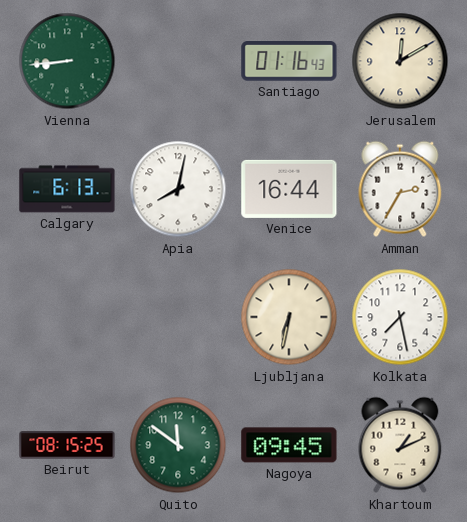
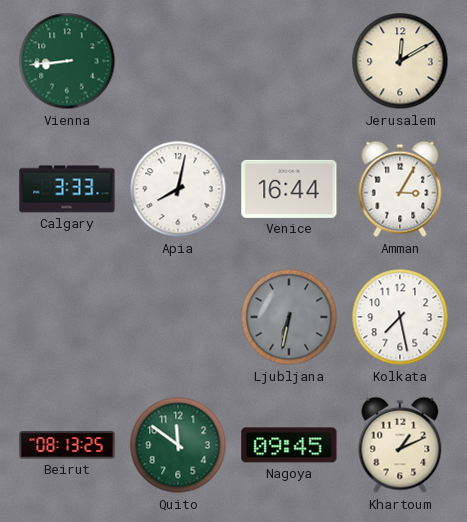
Santiago: 01:16 -> none
Calgary: 6:13 -> 3:33
Amman: 2:35 -> 3:05
Ljubljana dial: cream -> grey
Beirut: 08:15 -> 08:13
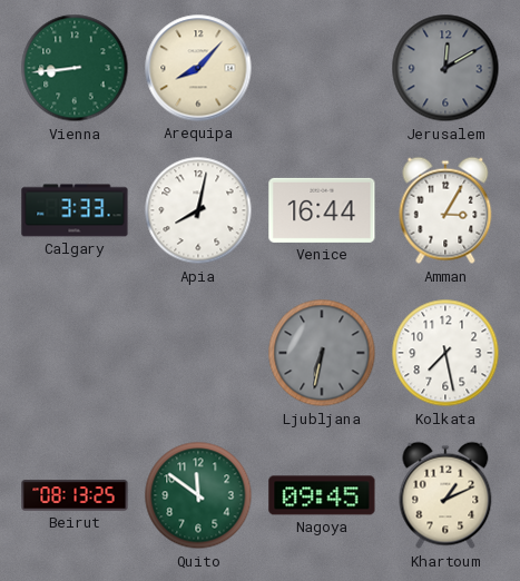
Arequipa: none -> 8:07
Jerusalem dial: cream -> grey
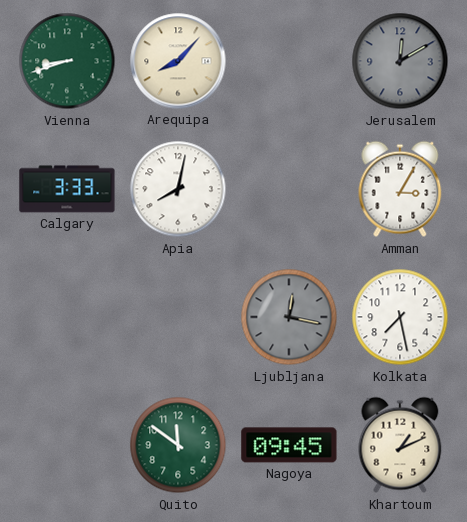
Vienna: 8:44 -> 8:42
Venice: 16:44 -> none
Ljubljana: 6:32 -> 12:17
Beirut: 08:13 -> none
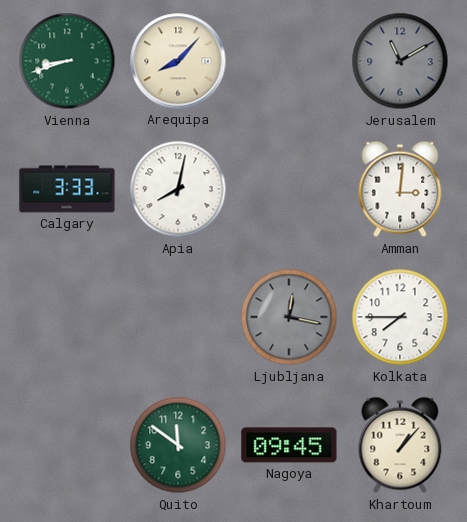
Jerusalem: 12:10 -> 11:10
Amman: 3:05 -> 3:01
Kolkata: 7:28 -> 7:45
Khartoum: 1:11 -> 1:07
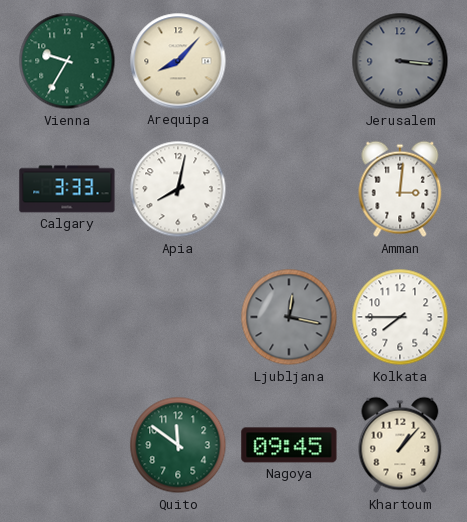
Vienna: 8:42 -> 9:35
Jerusalem: 11:10 -> 3:16
